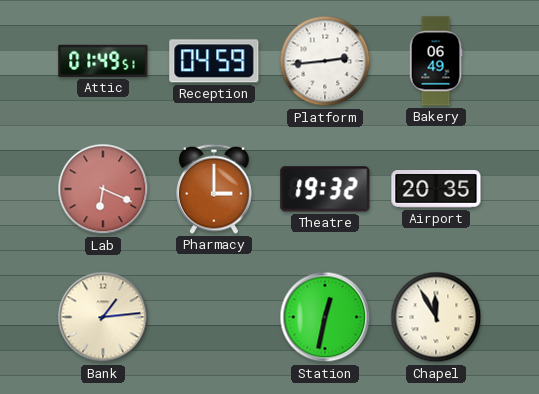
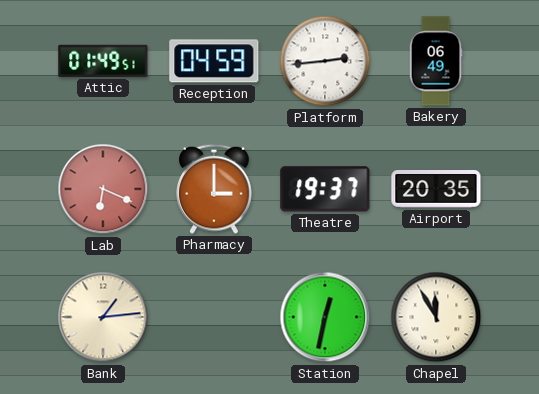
Theatre: 19:32 -> 19:37
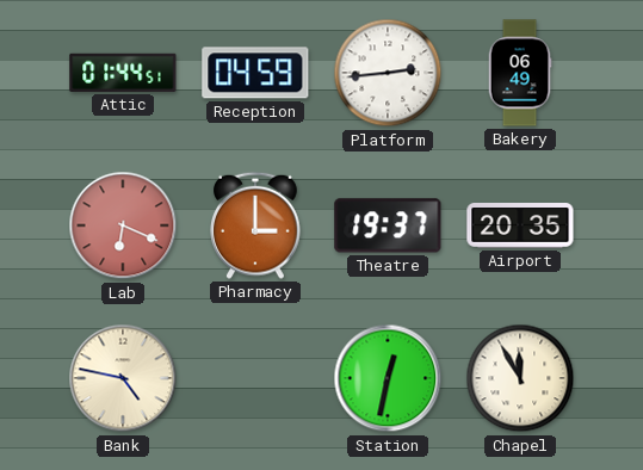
Attic: 01:49 -> 01:44
Bank: 1:14 -> 4:47
